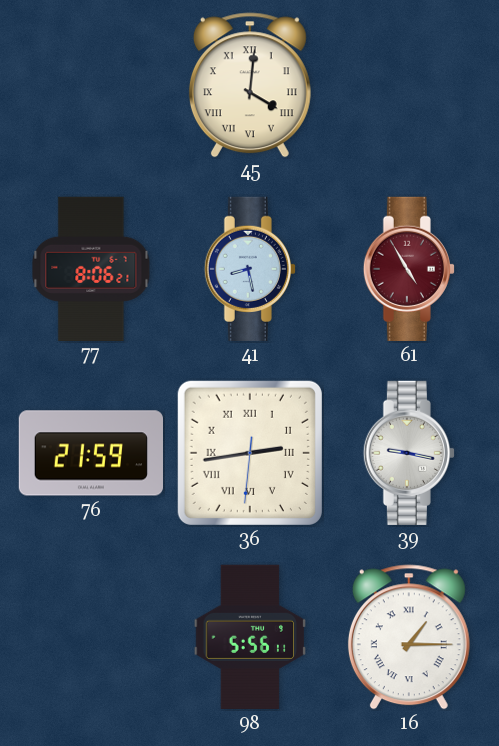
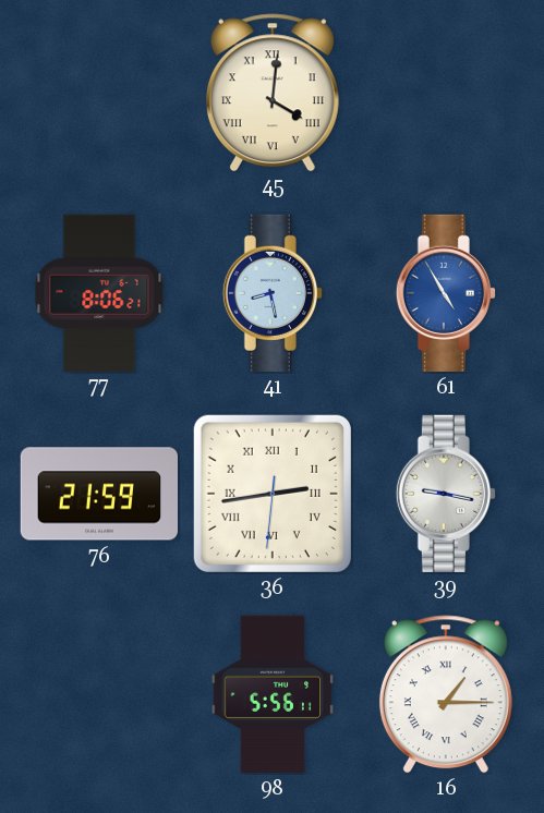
61 dial: burgundy -> blue
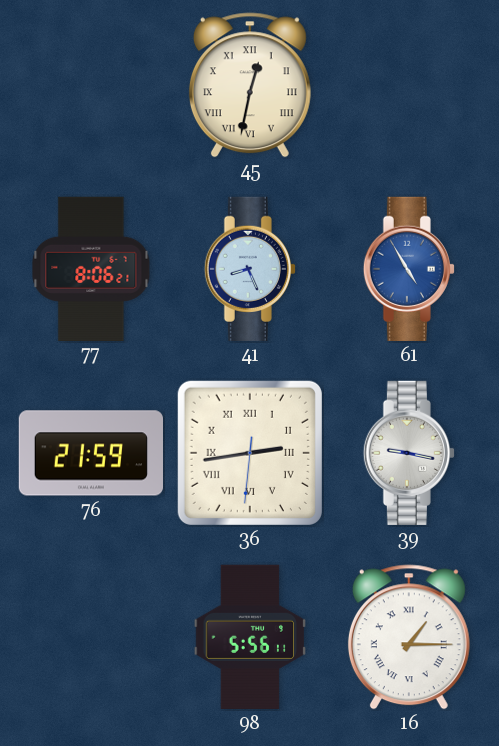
45: 4:01 -> 12:32
41: 8:28 -> 8:26
